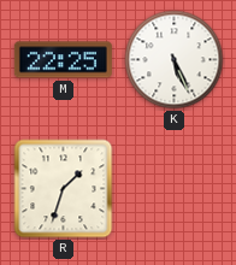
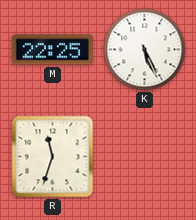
R: 1:33 -> 11:33
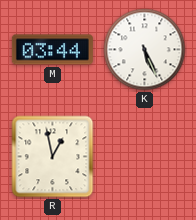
M: 22:25 -> 03:44
R: 11:33 -> 12:58
